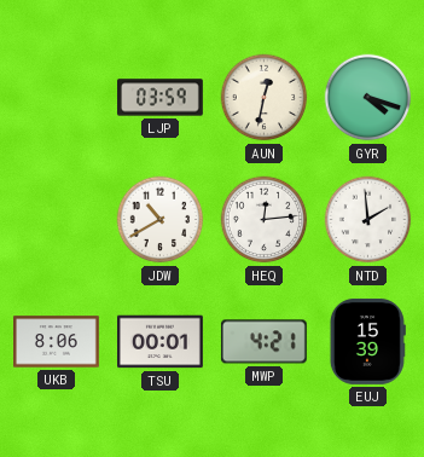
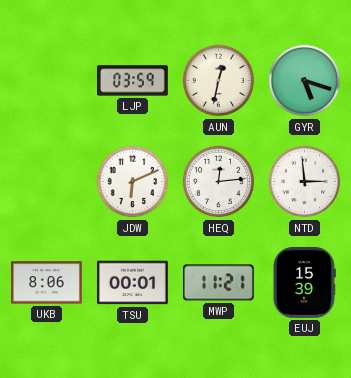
GYR: 4:18 -> 5:18
JDW: 10:40 -> 6:11
NTD: 1:59 -> 2:59
MWP: 4:21 -> 11:21
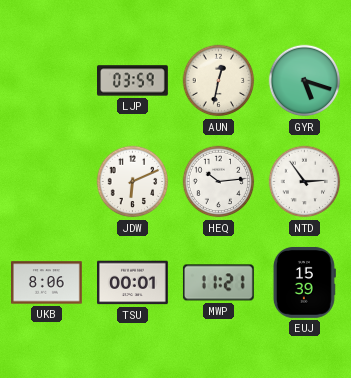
HEQ: 12:14 -> 10:14
NTD: 2:59 -> 2:54
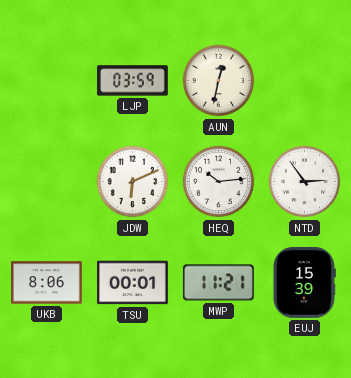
GYR: 5:18 -> none
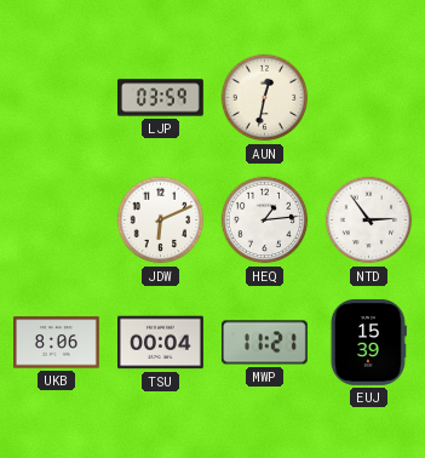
HEQ: 10:14 -> 1:14
TSU: 00:01 -> 00:04
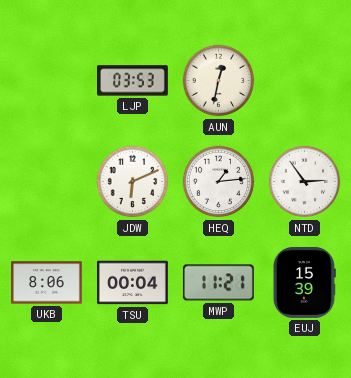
LJP: 03:59 -> 03:53
